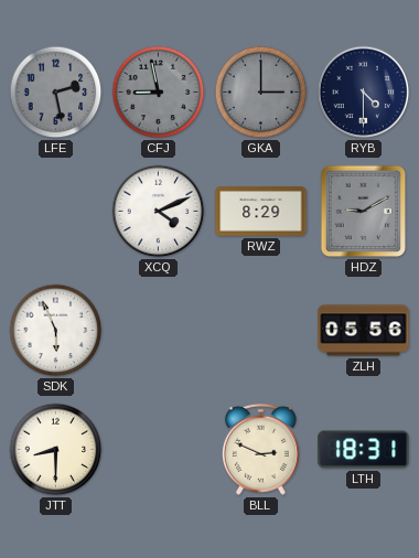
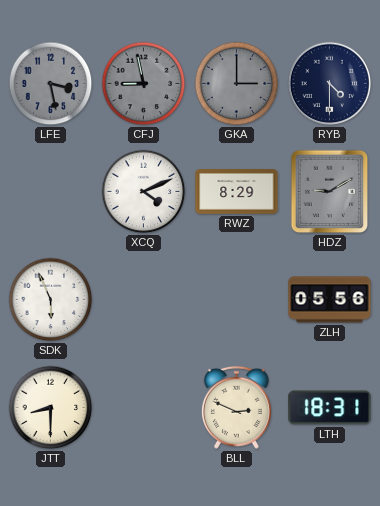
LFE: 2:28 -> 3:28
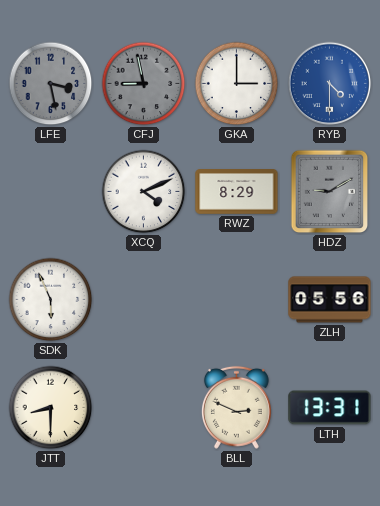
GKA dial: grey -> white
RYB dial: navy -> blue
LTH: 18:31 -> 13:31
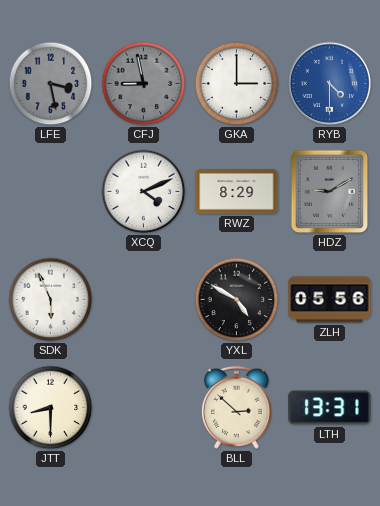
YXL: none -> 4:50
BLL: 2:49 -> 2:52
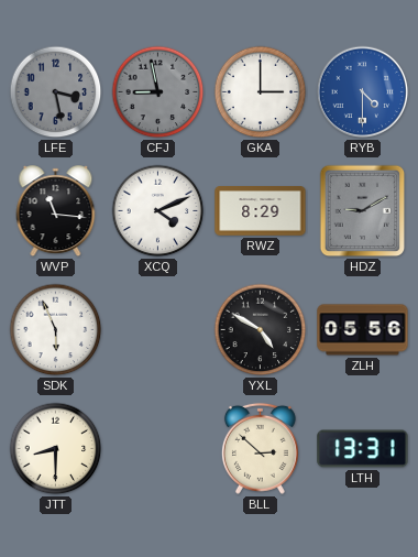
WVP: none -> 11:16
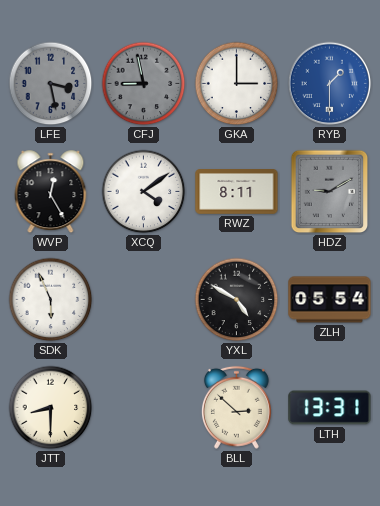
RYB: 4:30 -> 1:30
WVP: 11:16 -> 12:25
XCQ: 4:11 -> 4:09
RWZ: 8:29 -> 8:11
ZLH: 05:56 -> 05:54
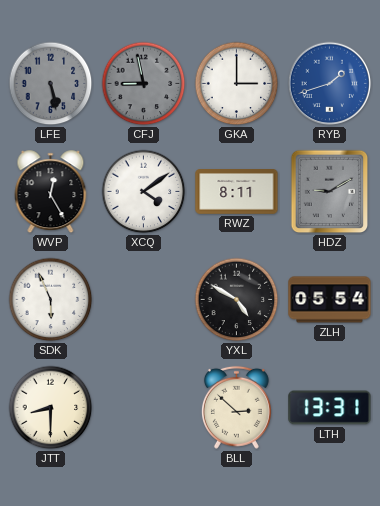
LFE: 3:28 -> 5:28
RYB: 1:30 -> 1:42
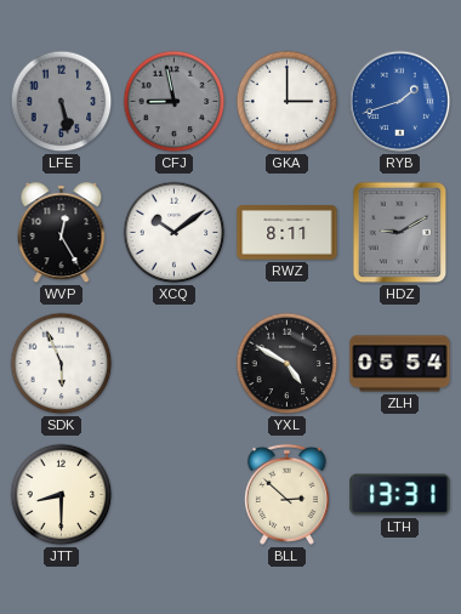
XCQ: 4:09 -> 10:09
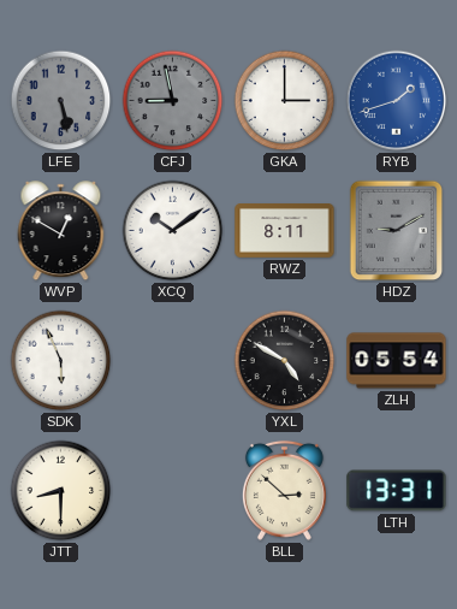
WVP: 12:25 -> 12:50
